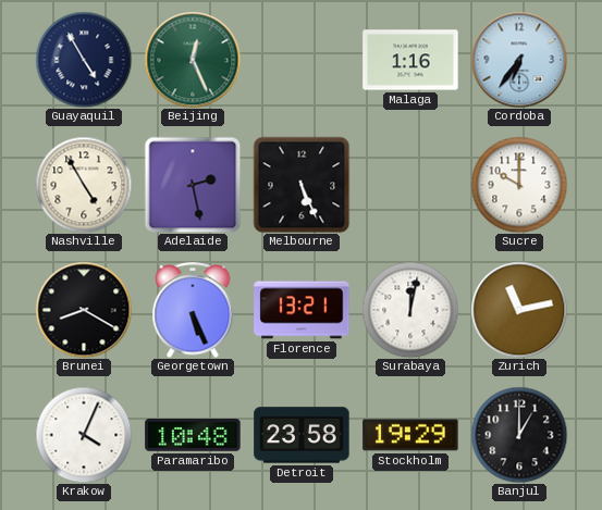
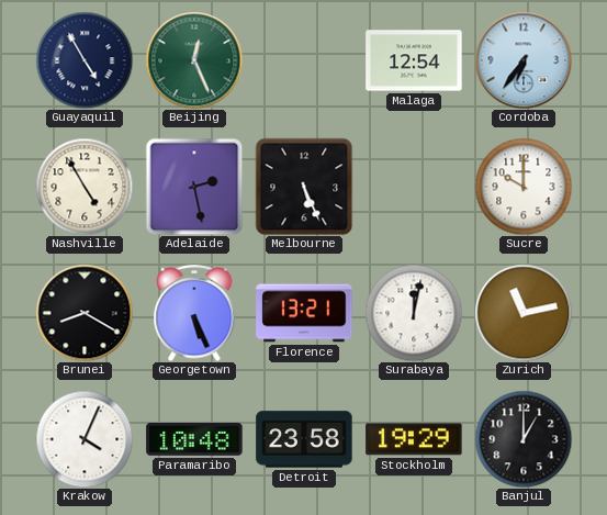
Malaga: 1:16 -> 12:54
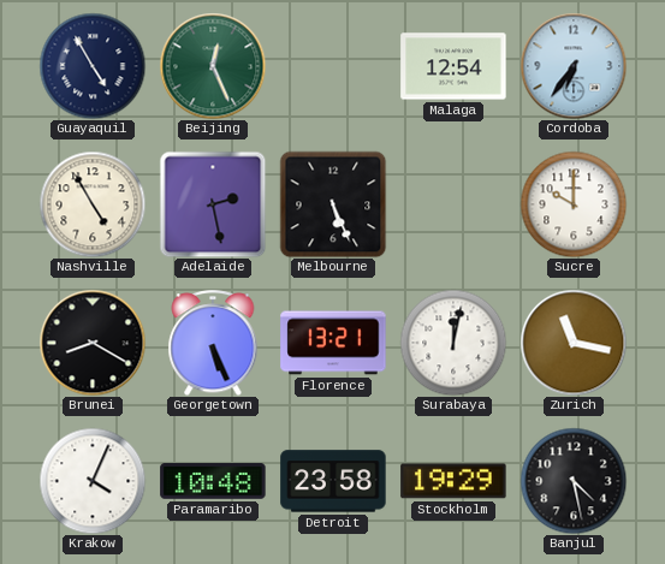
Zurich: 11:13 -> 11:17
Banjul: 1:00 -> 4:28
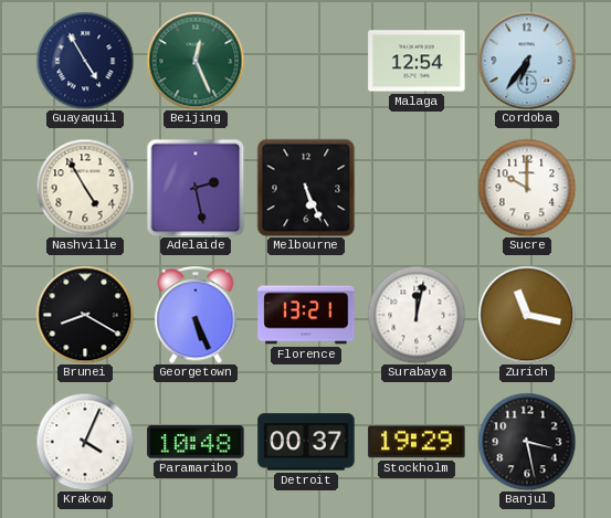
Detroit: 23:58 -> 00:37
Banjul: 4:28 -> 3:28
